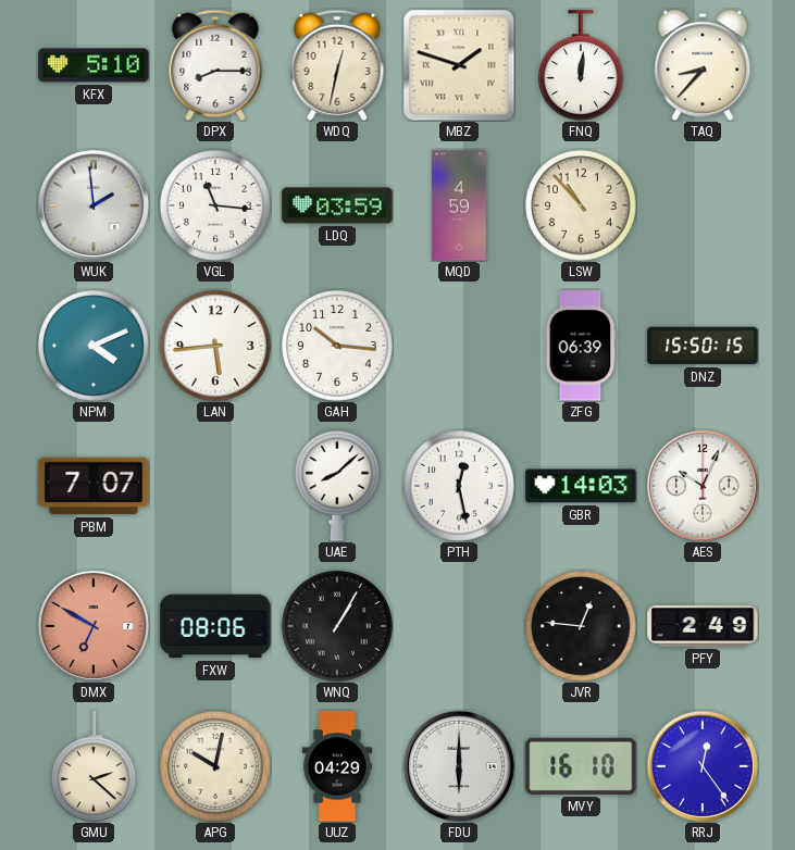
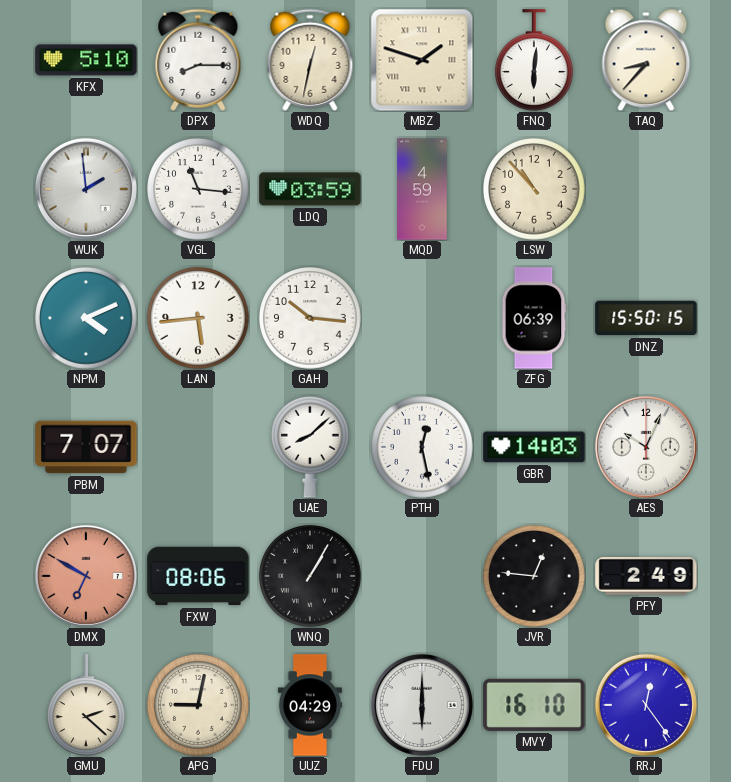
FNQ: 12:01 -> 6:01
APG: 10:02 -> 9:02
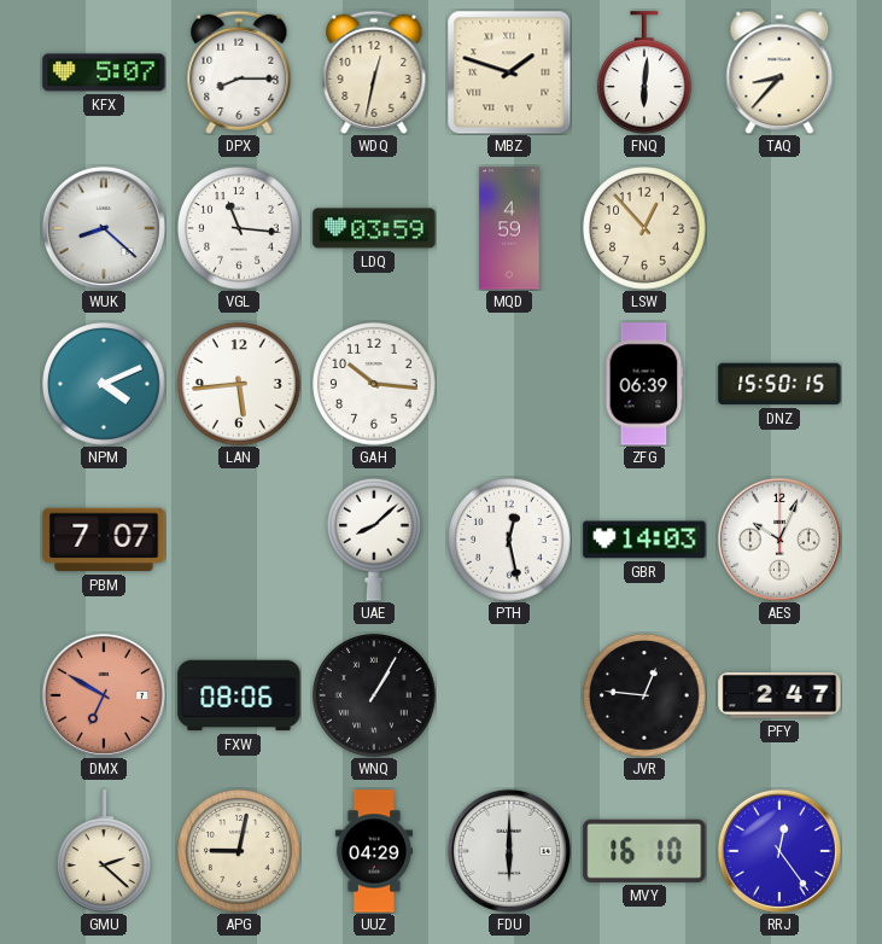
KFX: 5:10 -> 5:07
WUK: 1:59 -> 8:22
LSW: 10:53 -> 12:53
PFY: 2:49 -> 2:47
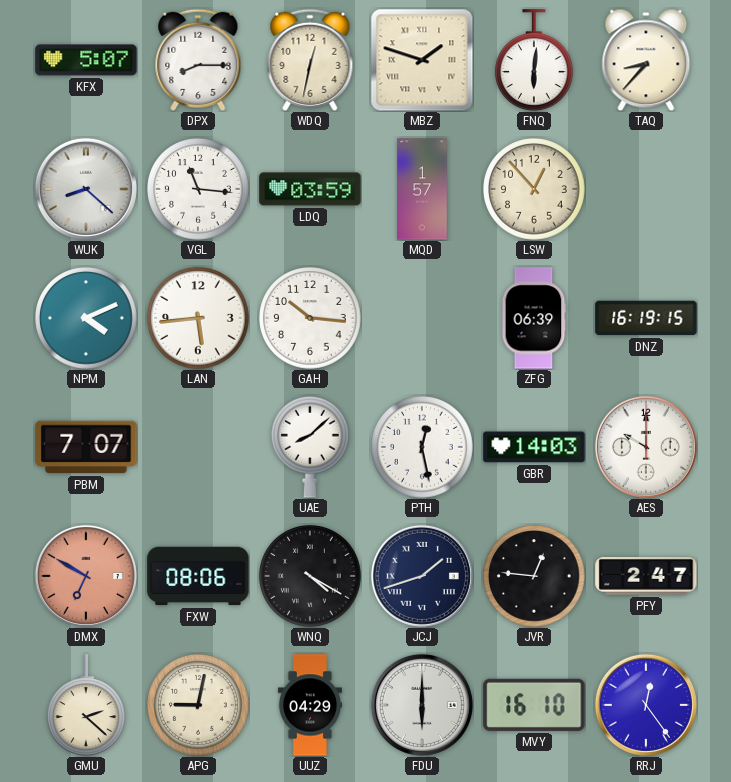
MQD: 4:59 -> 1:57
DNZ: 15:50 -> 16:19
AES: 10:04 -> 10:00
WNQ: 1:05 -> 4:20
JCJ: none -> 1:42
